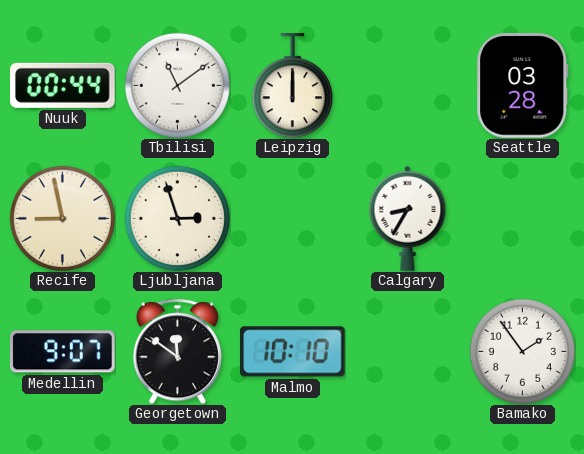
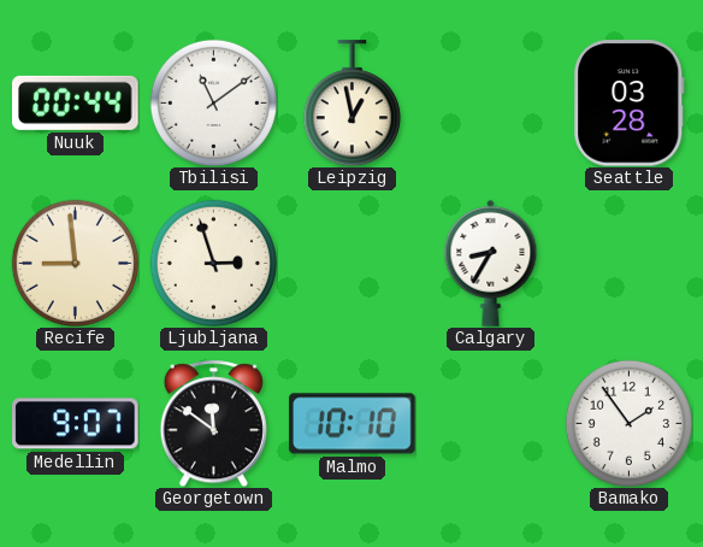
Leipzig: 12:00 -> 12:58
Recife: 8:58 -> 8:59
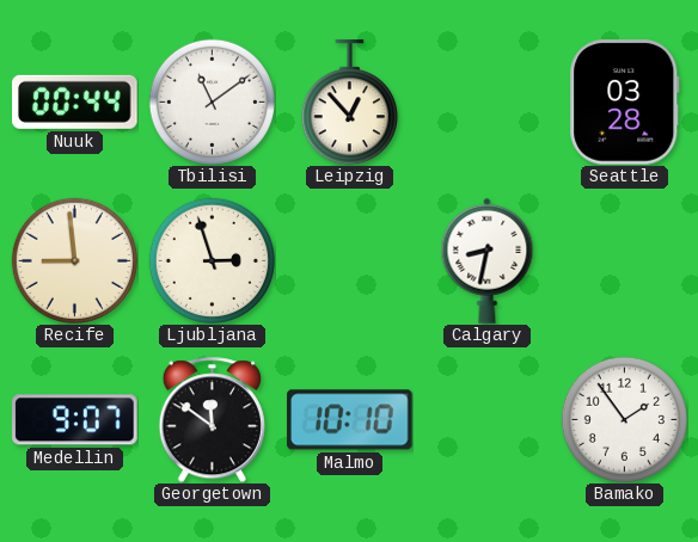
Leipzig: 12:58 -> 12:53
Calgary: 8:35 -> 8:32
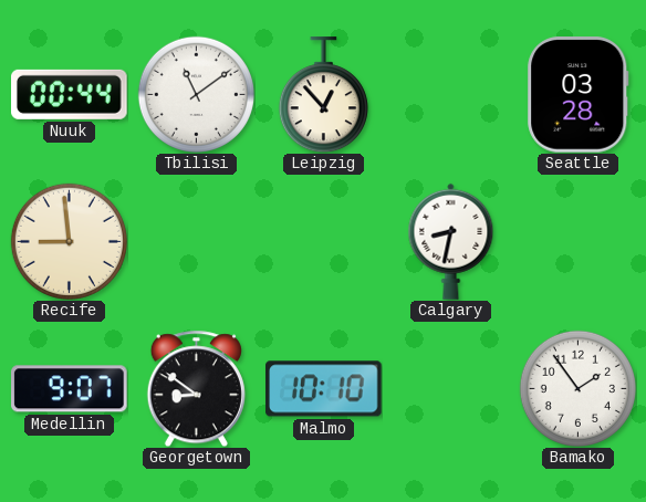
Ljubljana: 2:57 -> none
Georgetown: 11:51 -> 8:51
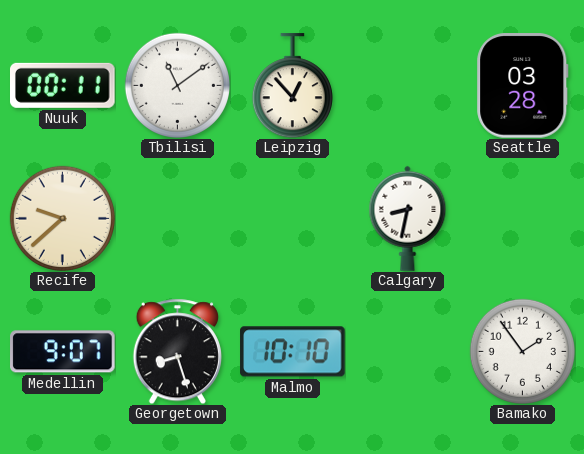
Nuuk: 00:44 -> 00:11
Recife: 8:59 -> 9:38
Georgetown: 8:51 -> 8:27
